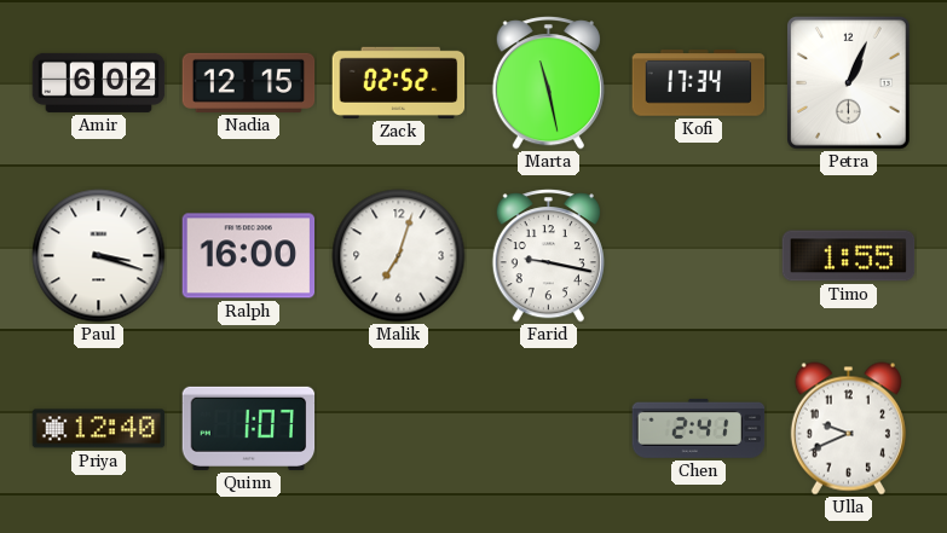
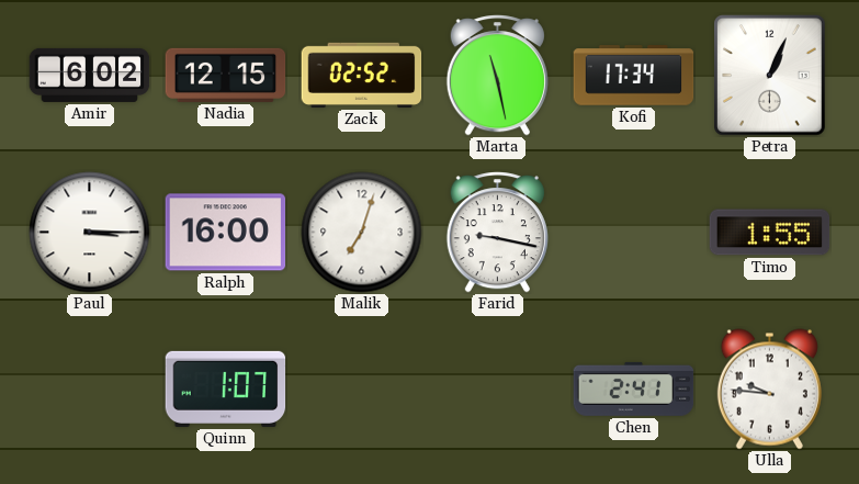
Paul: 3:18 -> 3:15
Priya: 12:40 -> none
Ulla: 9:41 -> 9:46
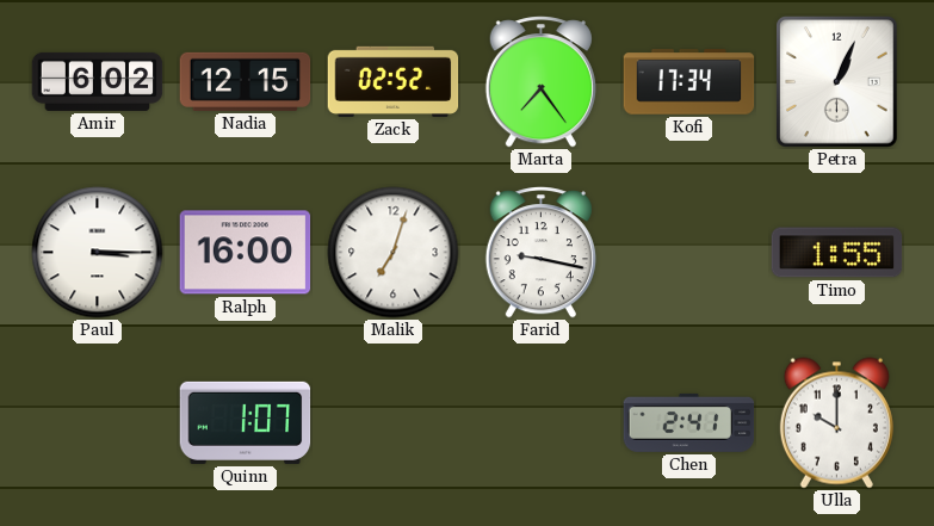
Marta: 11:28 -> 7:24
Ulla: 9:46 -> 10:00
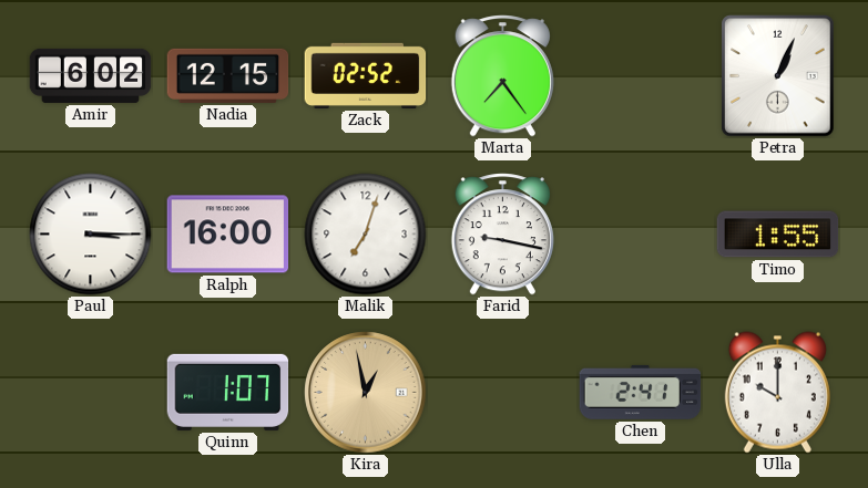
Kofi: 17:34 -> none
Kira: none -> 12:58
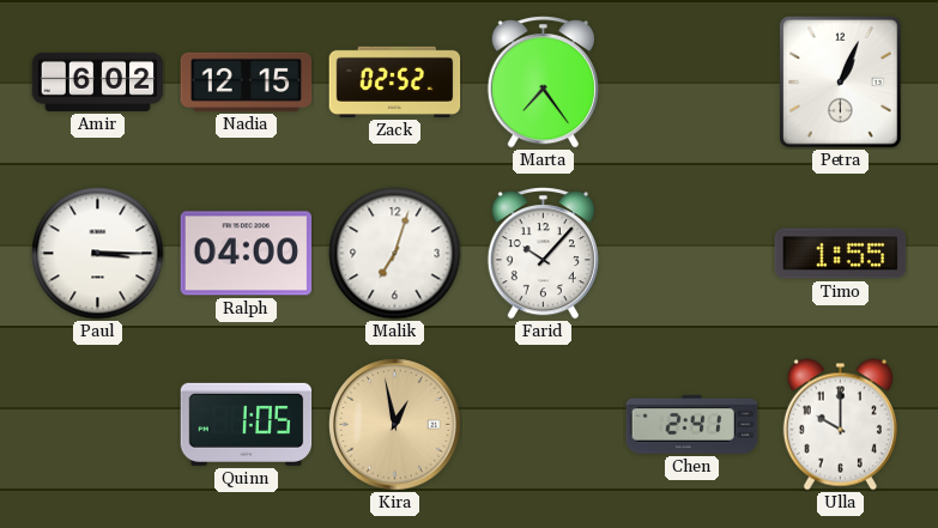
Ralph: 16:00 -> 04:00
Farid: 9:17 -> 10:07
Quinn: 1:07 -> 1:05
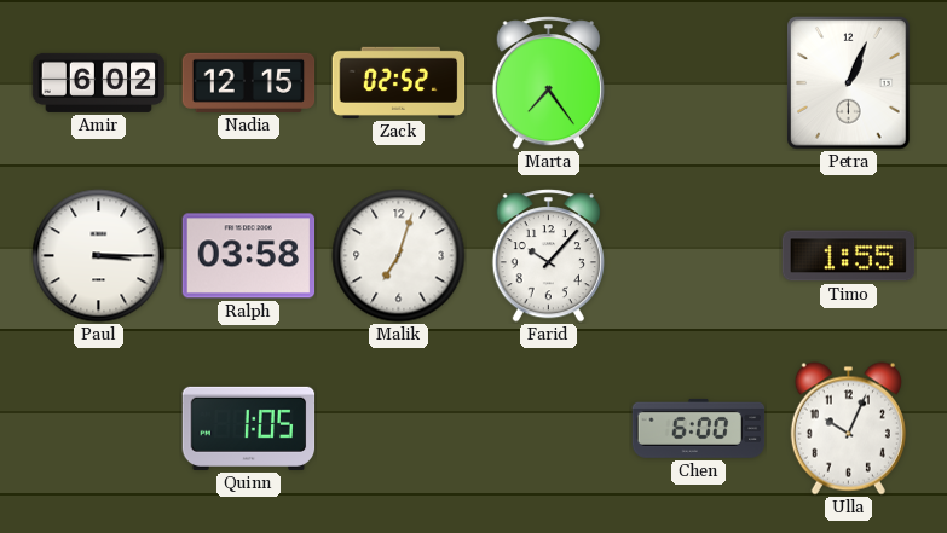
Ralph: 04:00 -> 03:58
Kira: 12:58 -> none
Chen: 2:41 -> 6:00
Ulla: 10:00 -> 10:04
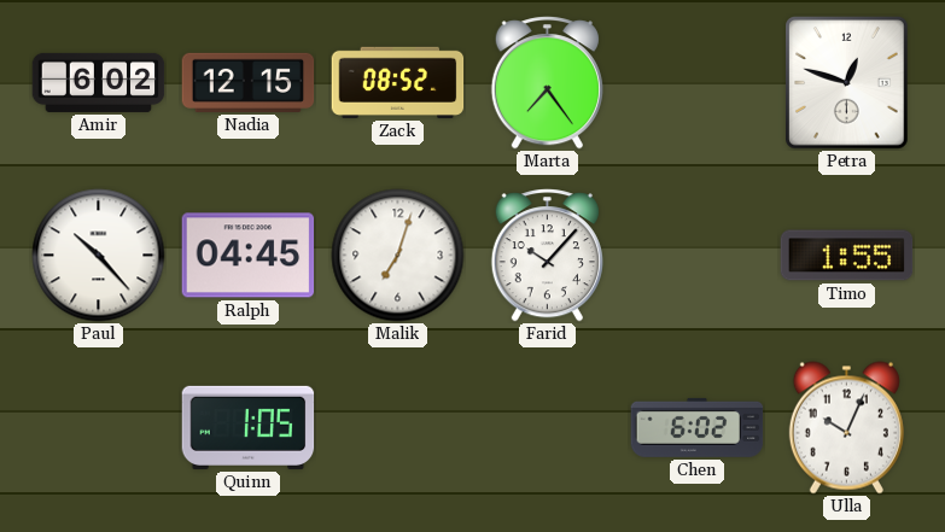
Zack: 02:52 -> 08:52
Petra: 1:04 -> 12:48
Paul: 3:15 -> 10:23
Ralph: 03:58 -> 04:45
Chen: 6:00 -> 6:02
